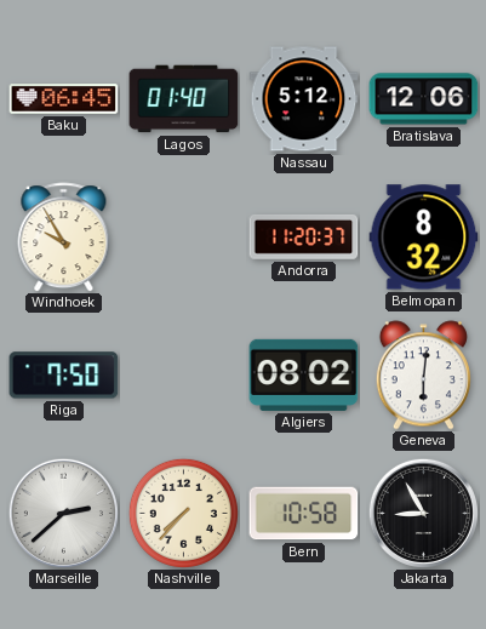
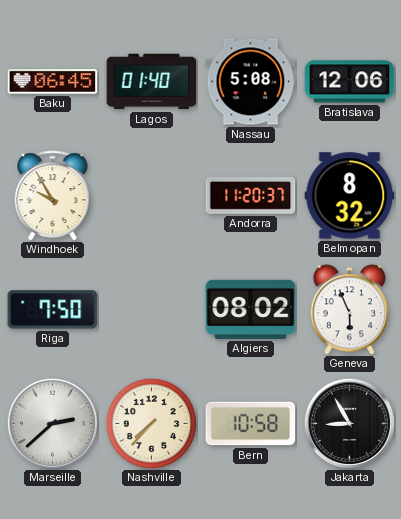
Nassau: 5:12 -> 5:08
Geneva: 6:01 -> 5:56
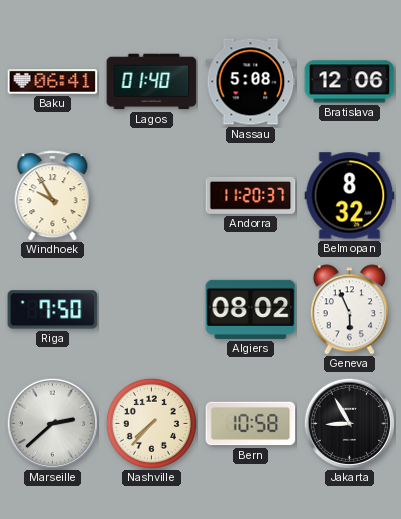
Baku: 06:45 -> 06:41
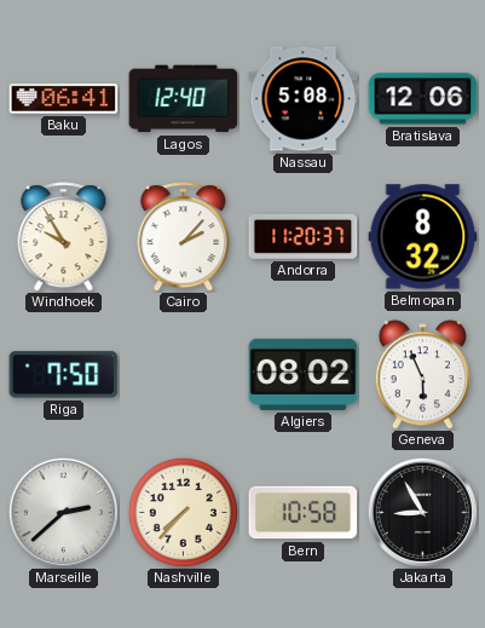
Lagos: 01:40 -> 12:40
Cairo: none -> 2:07
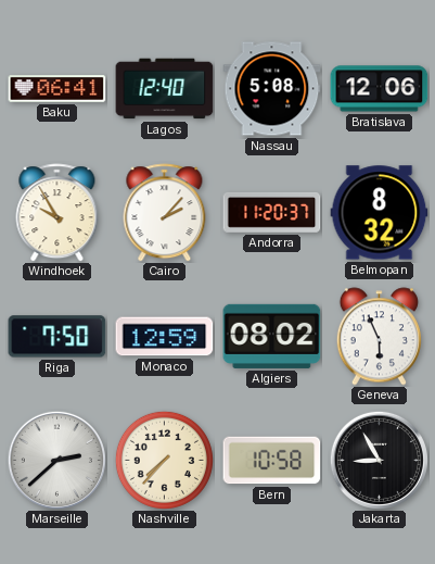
Monaco: none -> 12:59
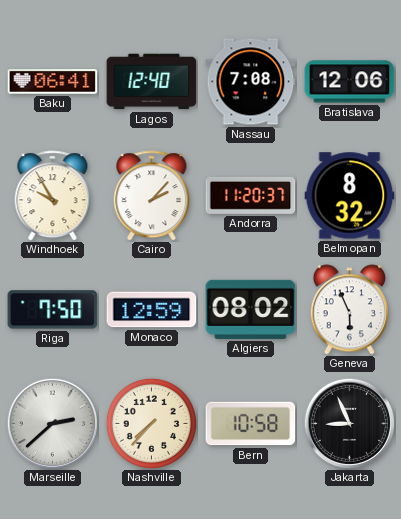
Nassau: 5:08 -> 7:08
Jakarta: 8:55 -> 8:56
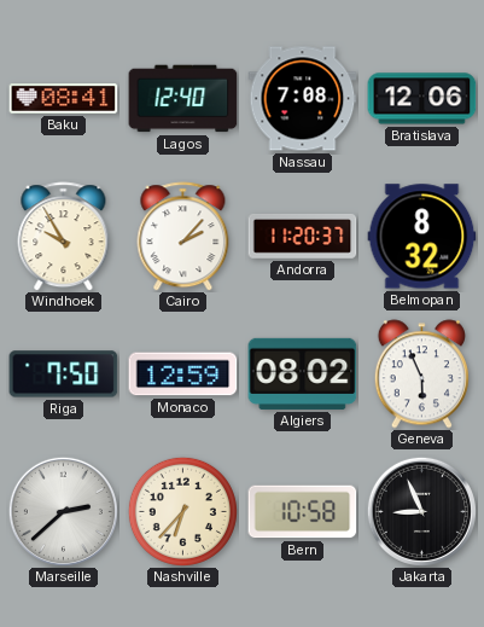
Baku: 06:41 -> 08:41
Nashville: 7:37 -> 6:37
